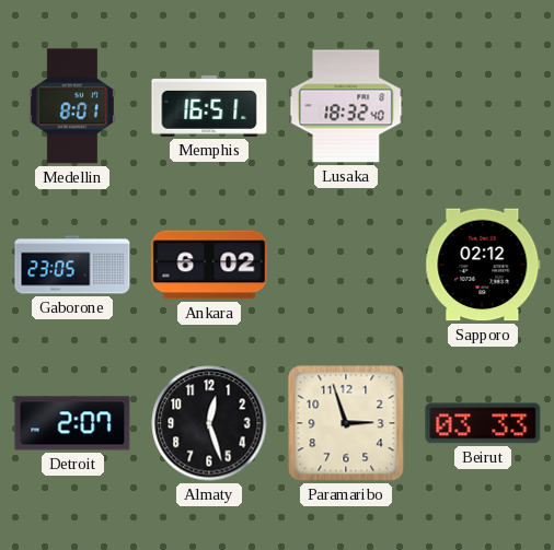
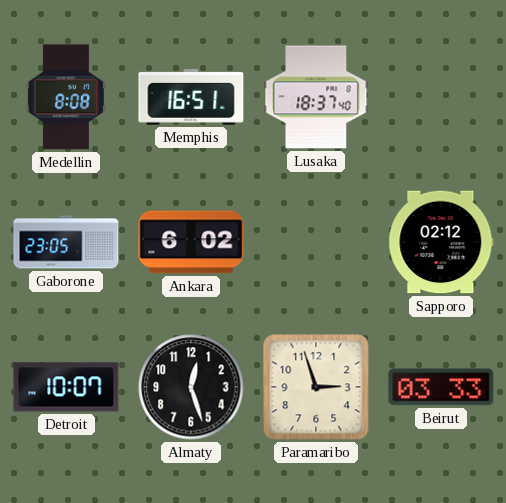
Medellin: 8:01 -> 8:08
Lusaka: 18:32 -> 18:37
Detroit: 2:07 -> 10:07
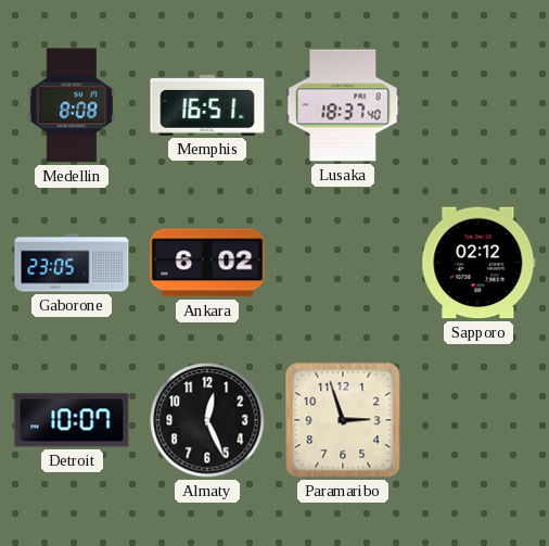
Almaty: 12:27 -> 12:26
Beirut: 03:33 -> none
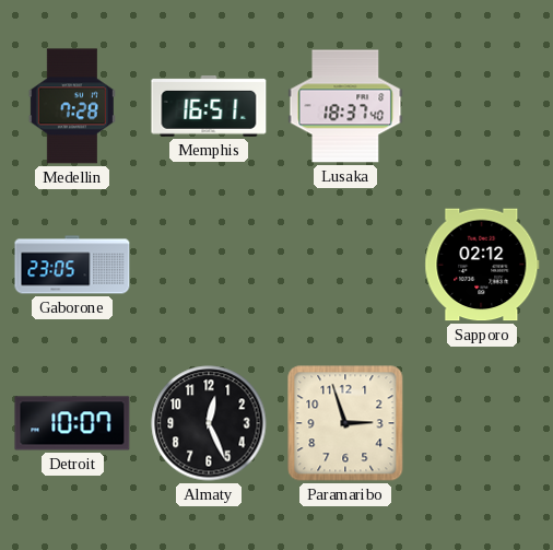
Medellin: 8:08 -> 7:28
Ankara: 6:02 -> none
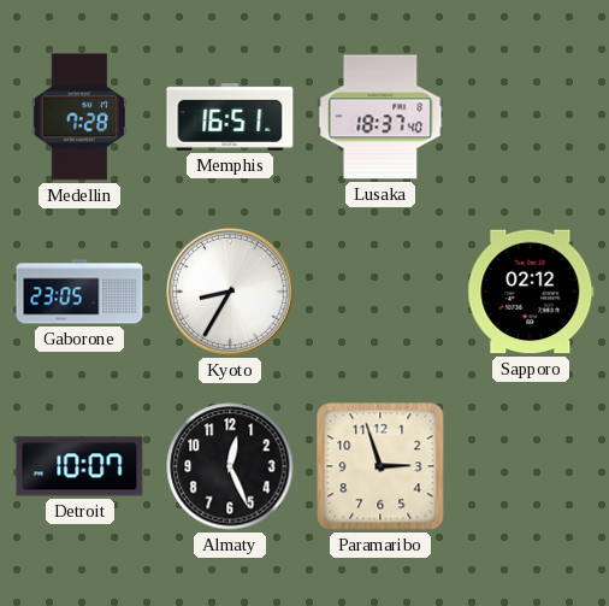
Kyoto: none -> 8:35
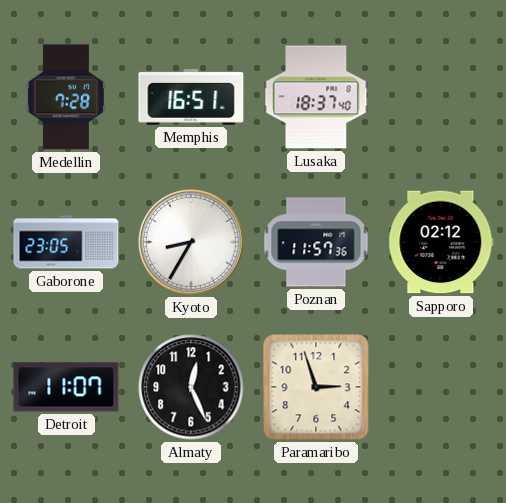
Poznan: none -> 11:57
Detroit: 10:07 -> 11:07
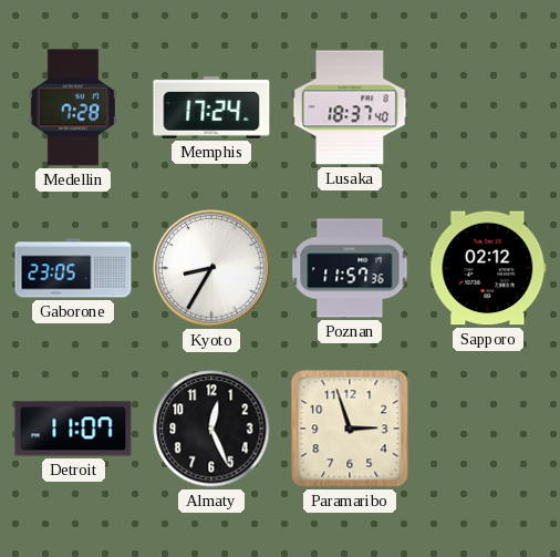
Memphis: 16:51 -> 17:24
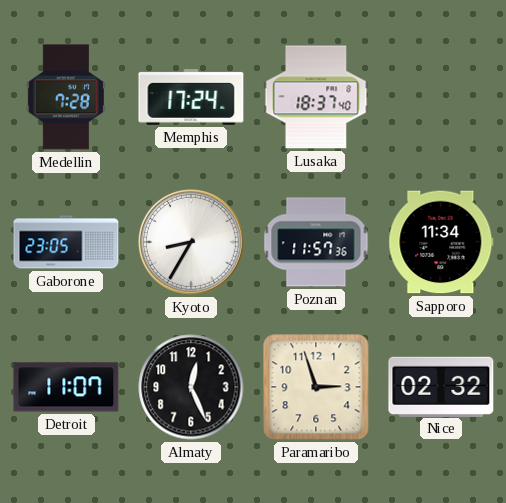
Sapporo: 02:12 -> 11:34
Nice: none -> 02:32
